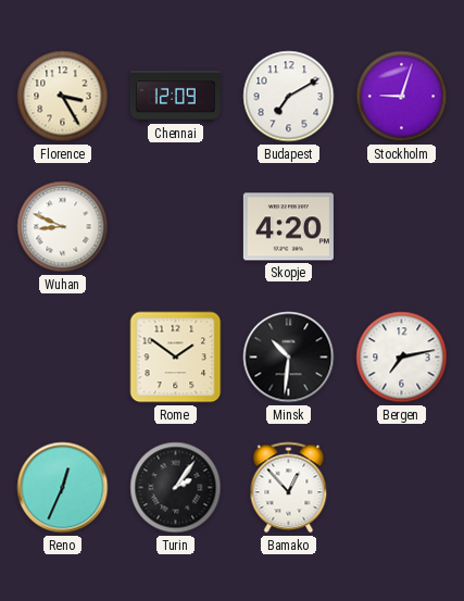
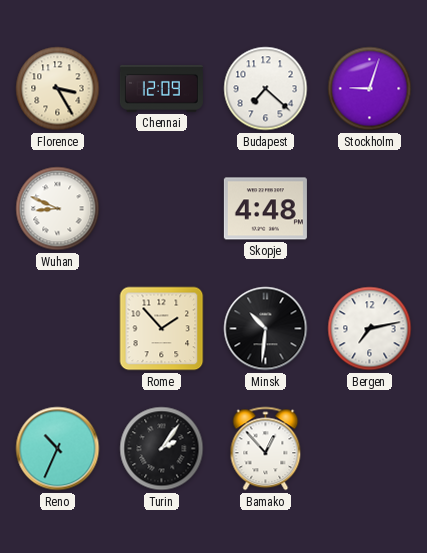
Budapest: 7:10 -> 7:22
Skopje: 4:20 -> 4:48
Rome: 1:51 -> 1:53
Reno: 12:34 -> 10:34
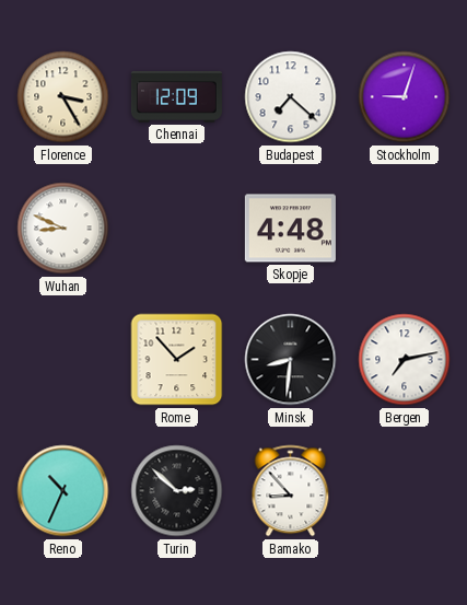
Minsk: 10:31 -> 8:31
Turin: 2:06 -> 2:52
Bamako: 12:53 -> 8:53
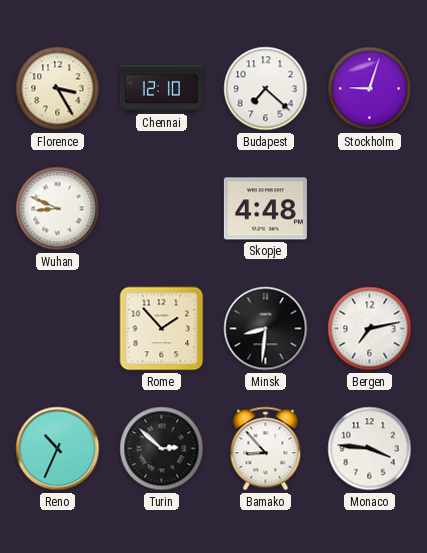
Chennai: 12:09 -> 12:10
Monaco: none -> 3:46
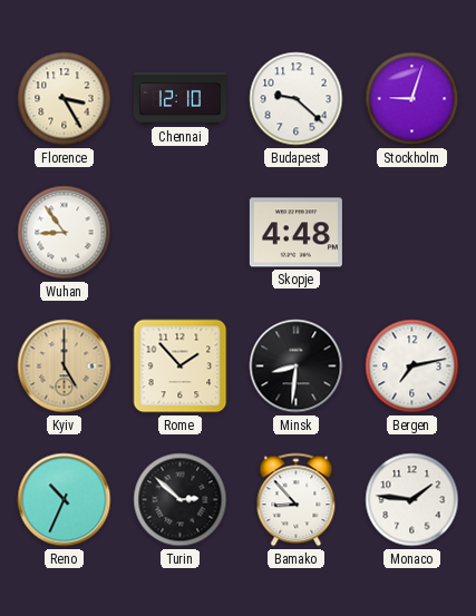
Budapest: 7:22 -> 9:22
Wuhan: 8:49 -> 8:54
Kyiv: none -> 5:00
Monaco: 3:46 -> 1:46
